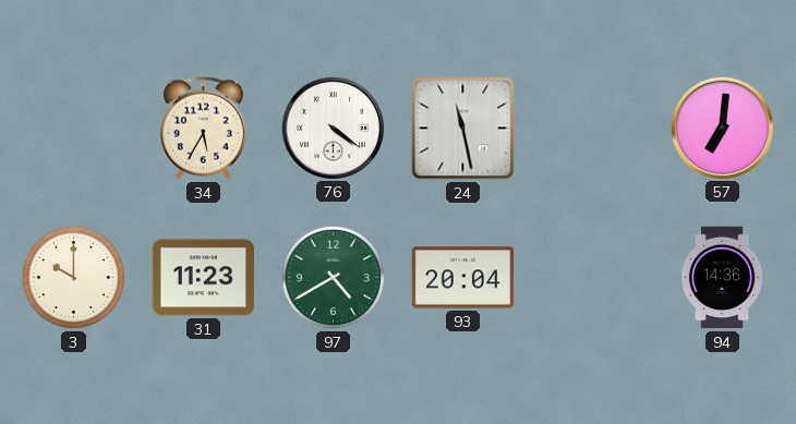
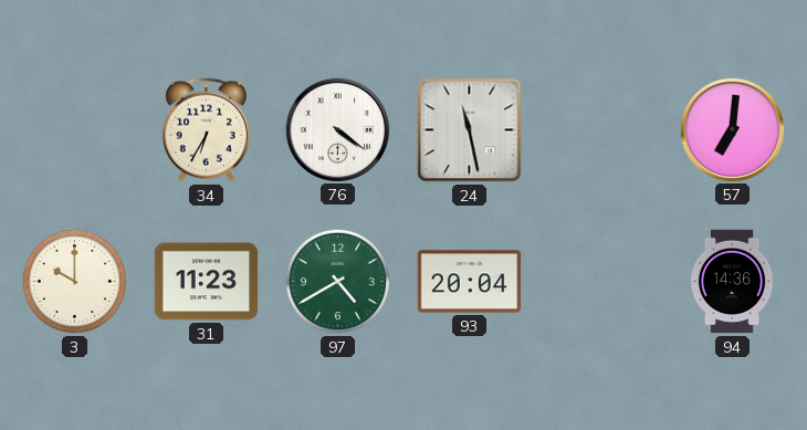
34: 5:35 -> 6:35
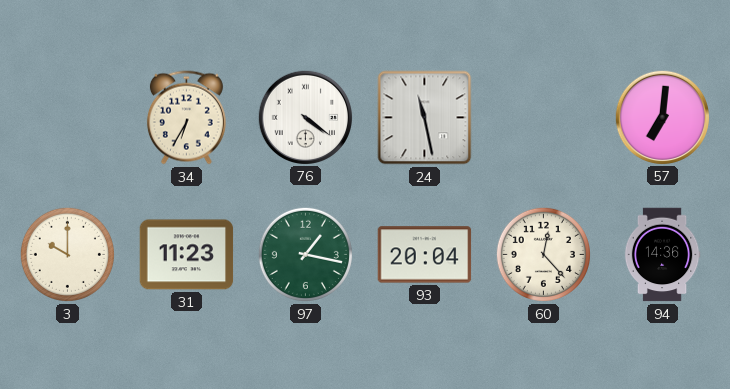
97: 4:40 -> 1:17
60: none -> 12:23
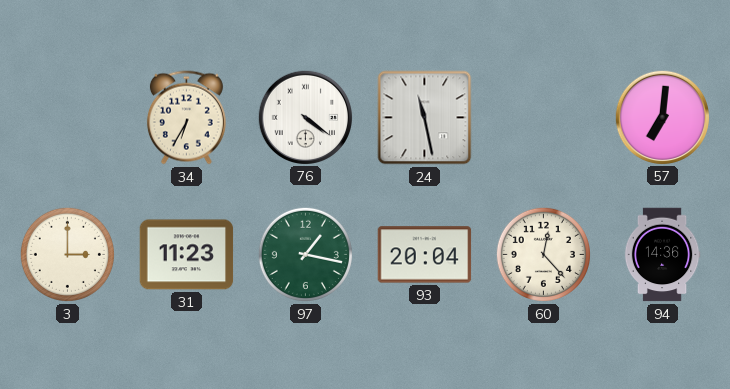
3: 10:00 -> 3:00
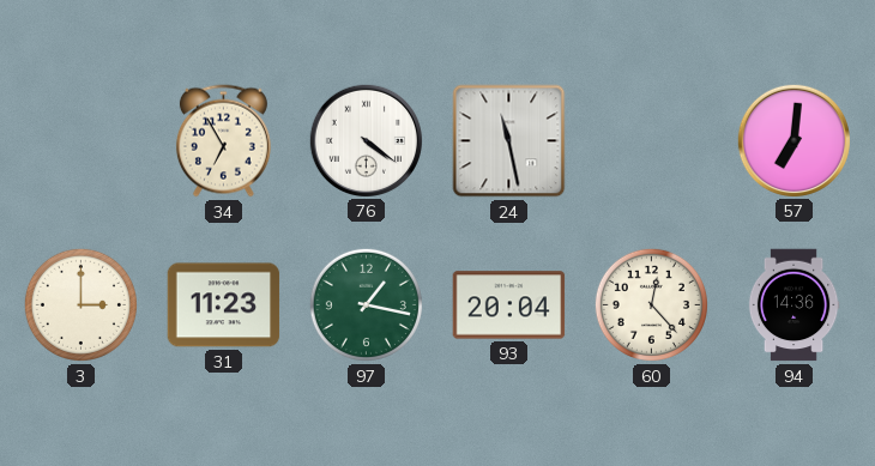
34: 6:35 -> 6:55
